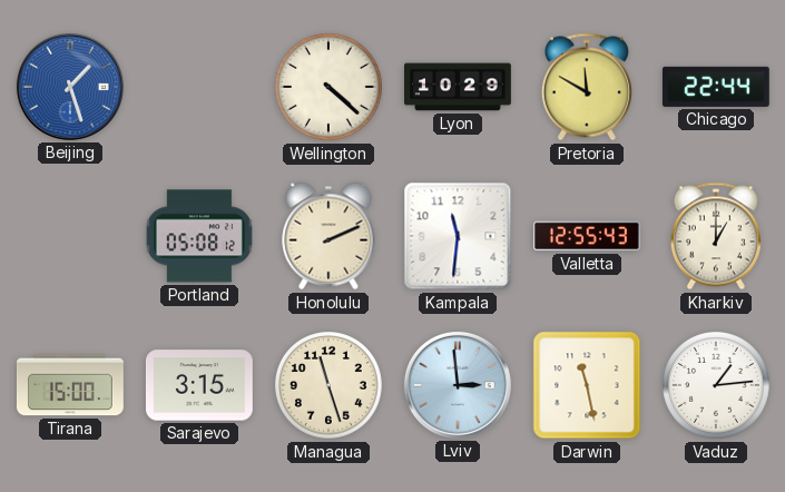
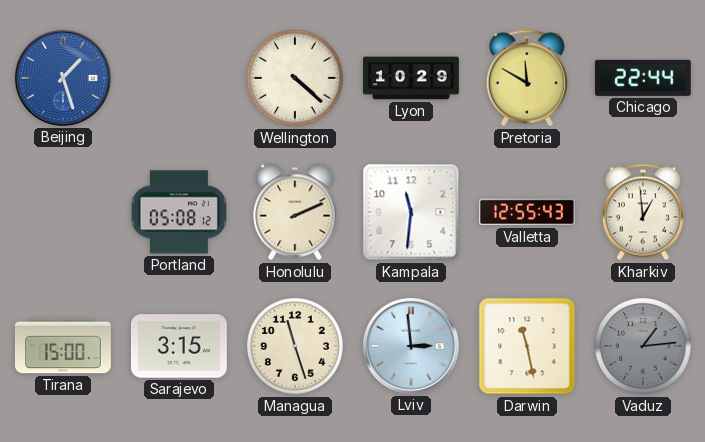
Kharkiv: 1:00 -> 12:59
Vaduz dial: white -> grey
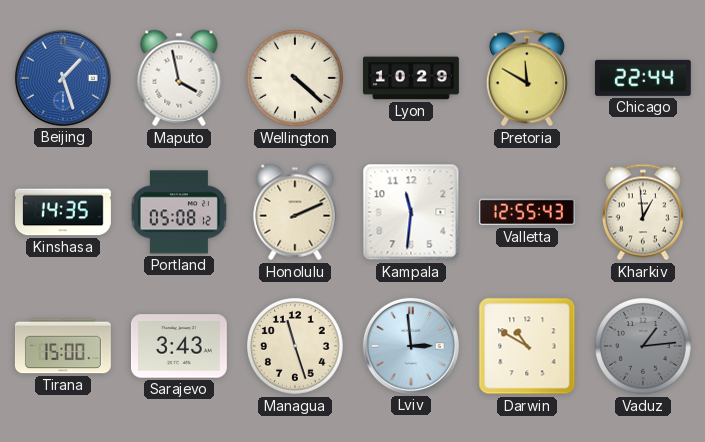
Maputo: none -> 3:58
Kinshasa: none -> 14:35
Sarajevo: 3:15 -> 3:43
Darwin: 11:28 -> 10:50
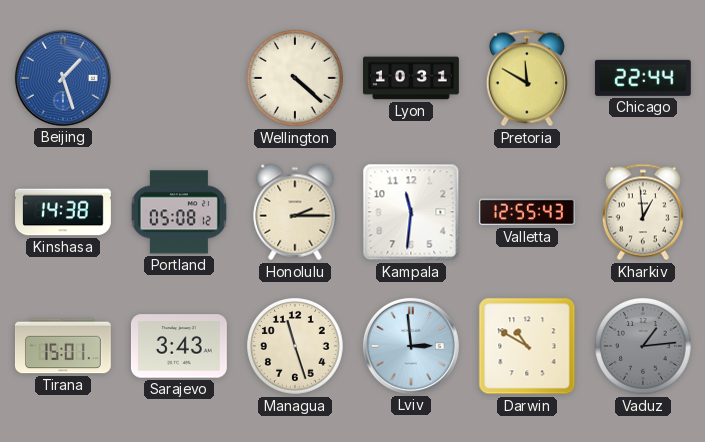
Maputo: 3:58 -> none
Lyon: 10:29 -> 10:31
Kinshasa: 14:35 -> 14:38
Honolulu: 2:11 -> 2:15
Tirana: 15:00 -> 15:01
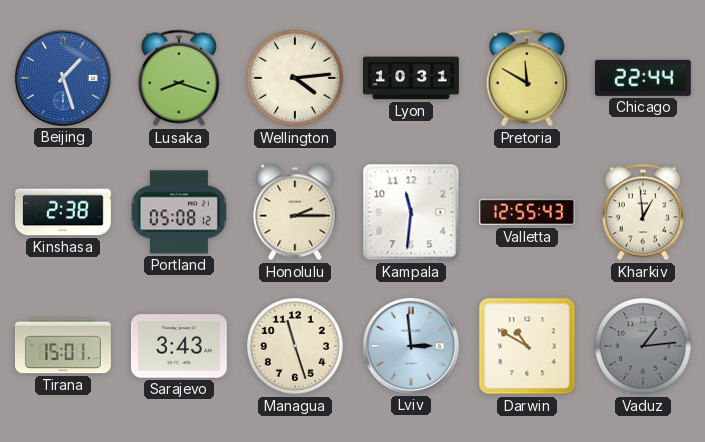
Lusaka: none -> 8:18
Wellington: 4:22 -> 4:14
Kinshasa: 14:38 -> 2:38
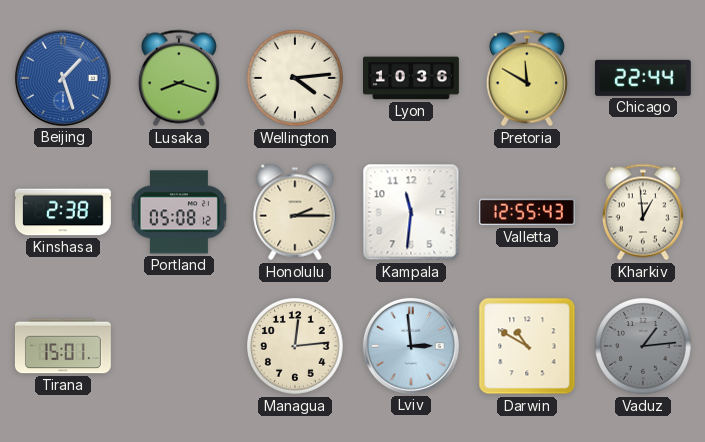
Lyon: 10:31 -> 10:36
Sarajevo: 3:43 -> none
Managua: 11:27 -> 12:14
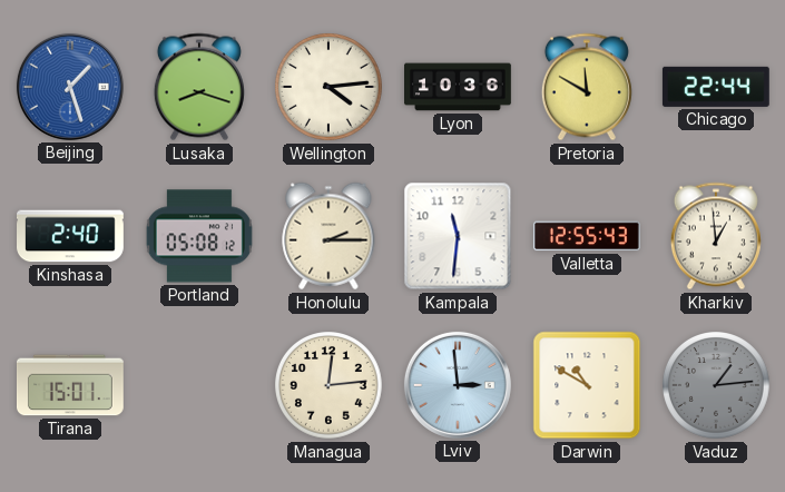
Kinshasa: 2:38 -> 2:40
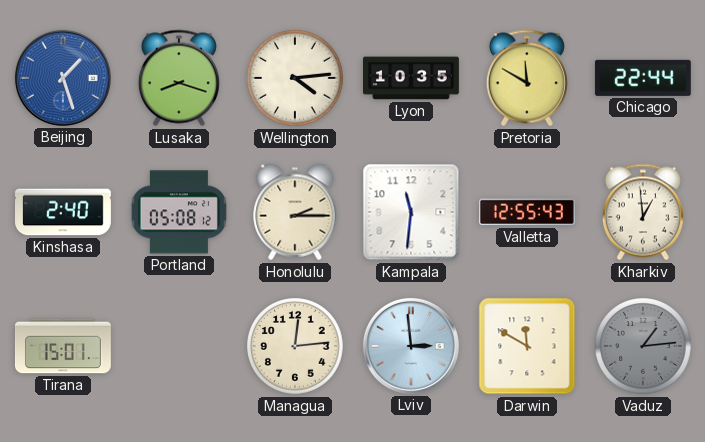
Lyon: 10:36 -> 10:35
Darwin: 10:50 -> 11:50
